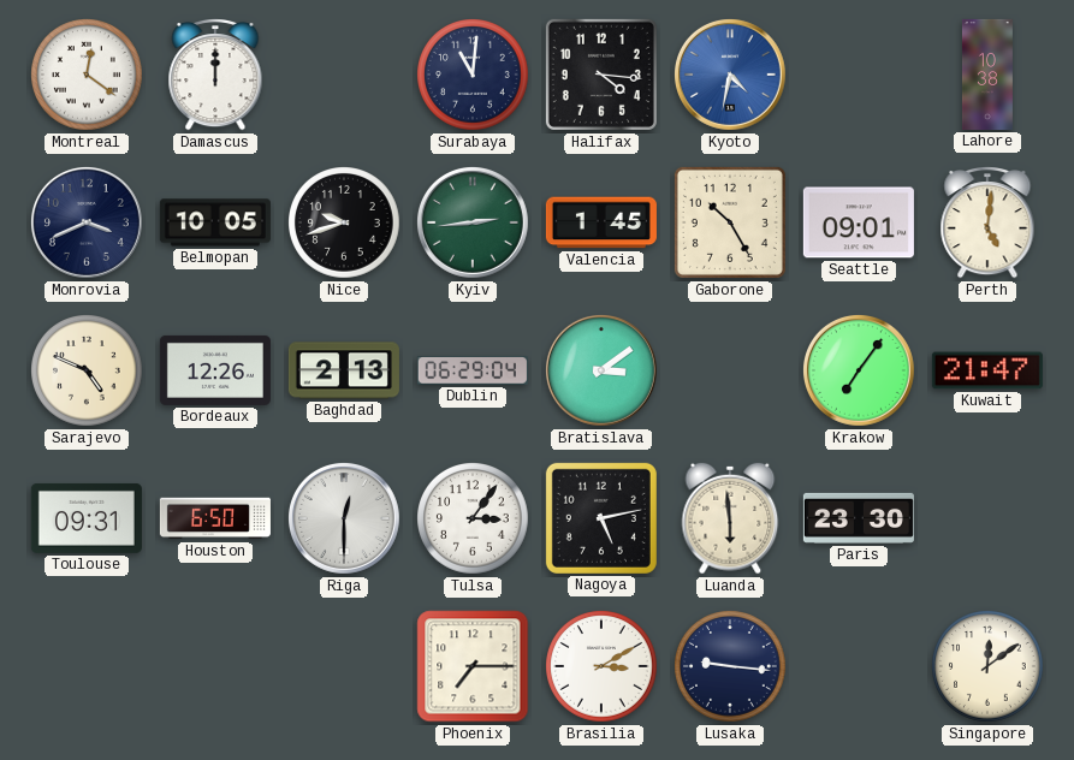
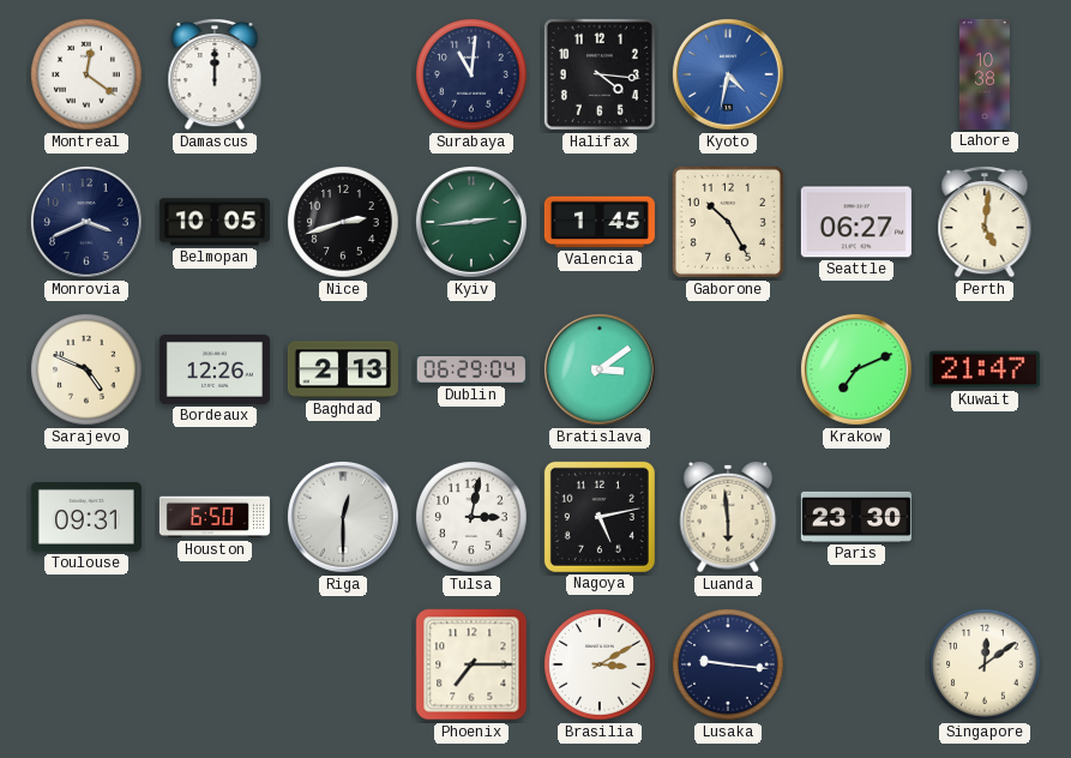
Nice: 9:42 -> 2:42
Seattle: 09:01 -> 06:27
Krakow: 7:06 -> 7:11
Tulsa: 3:06 -> 3:02
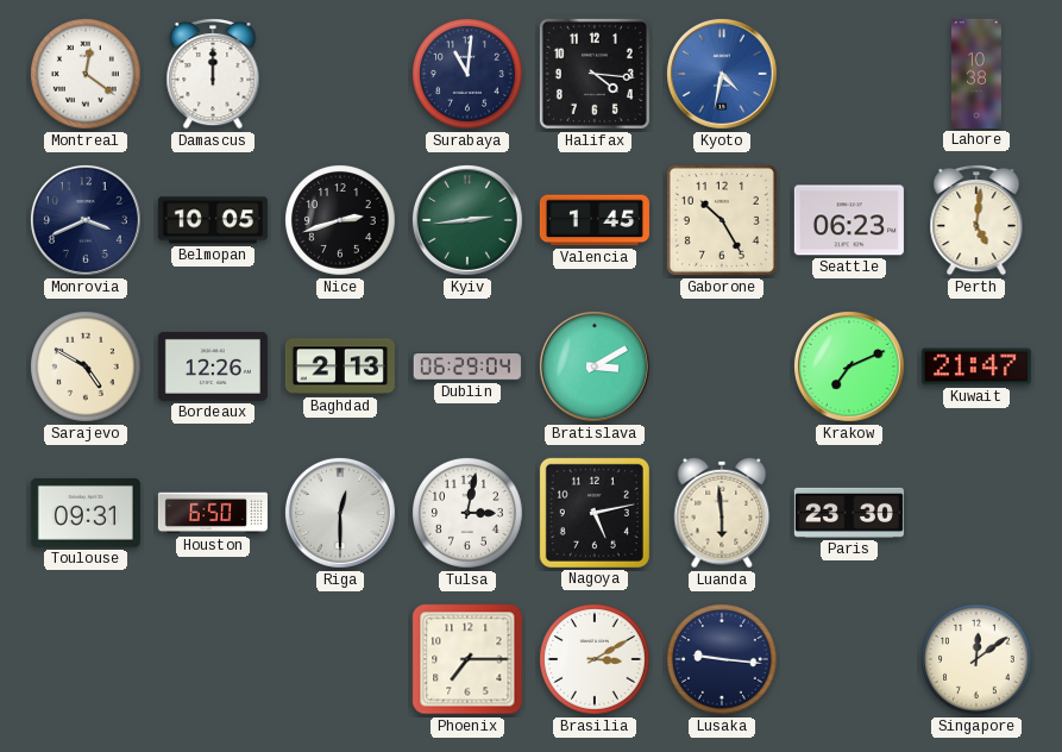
Seattle: 06:27 -> 06:23
Sarajevo: 4:49 -> 4:50
Bratislava: 3:09 -> 3:10
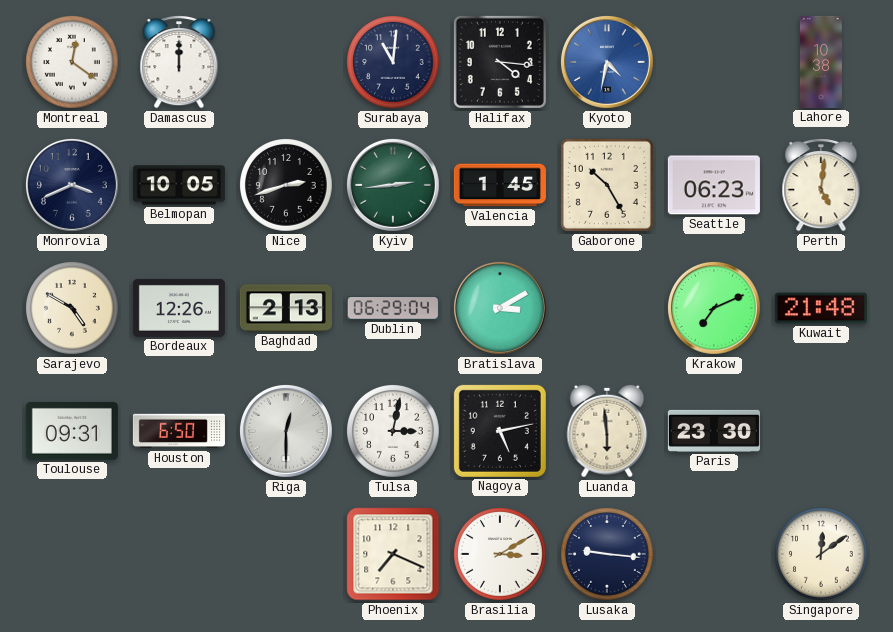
Kuwait: 21:47 -> 21:48
Phoenix: 7:15 -> 7:19
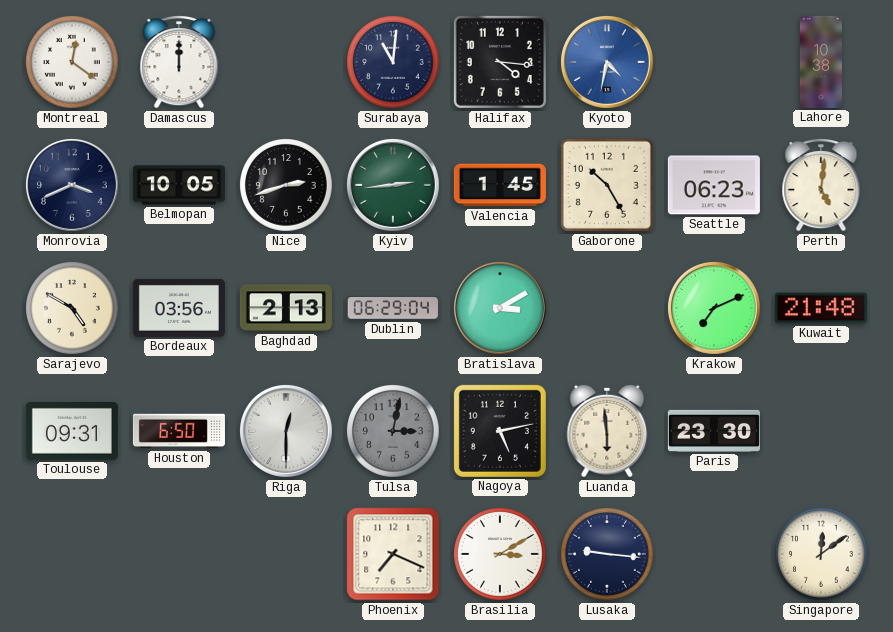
Bordeaux: 12:26 -> 03:56
Tulsa dial: white -> grey
